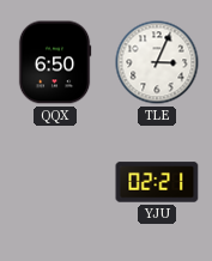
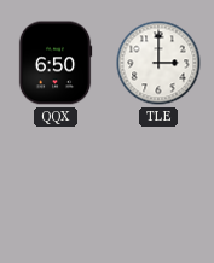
TLE: 3:04 -> 3:00
YJU: 02:21 -> none
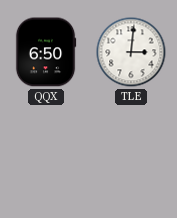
TLE: 3:00 -> 3:01
